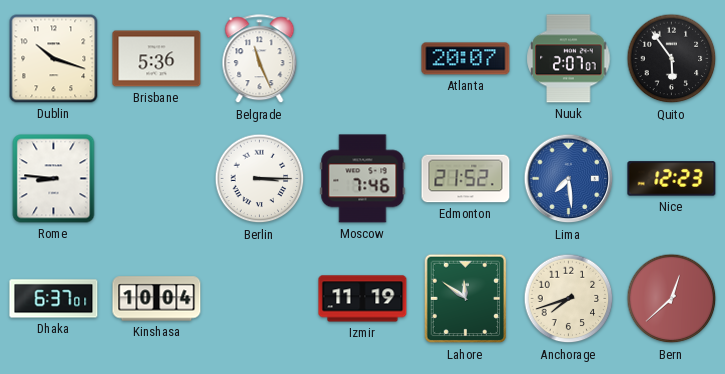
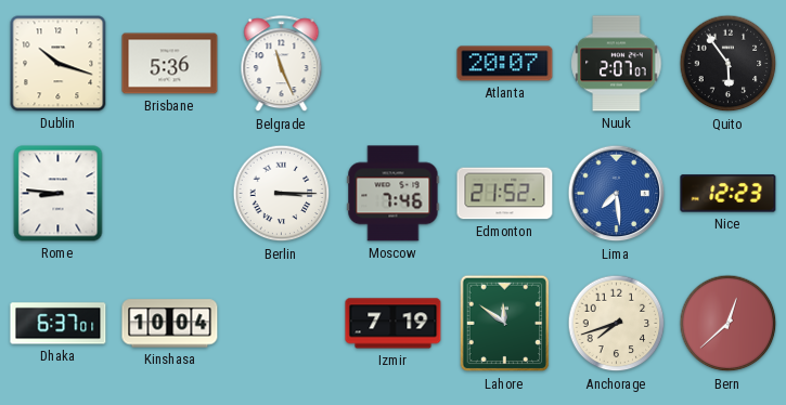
Izmir: 11:19 -> 7:19
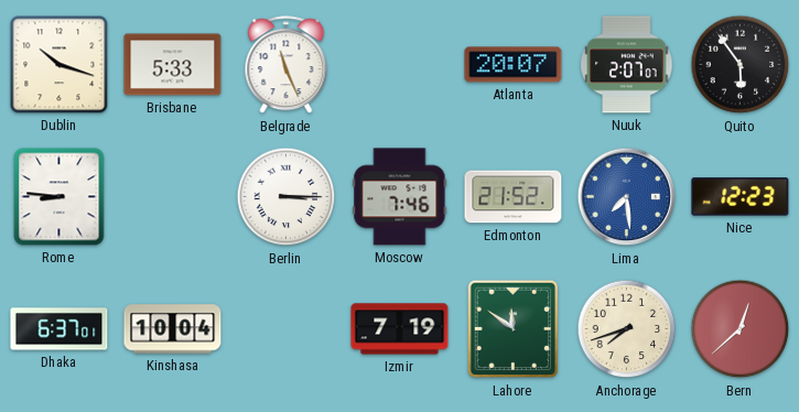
Brisbane: 5:36 -> 5:33
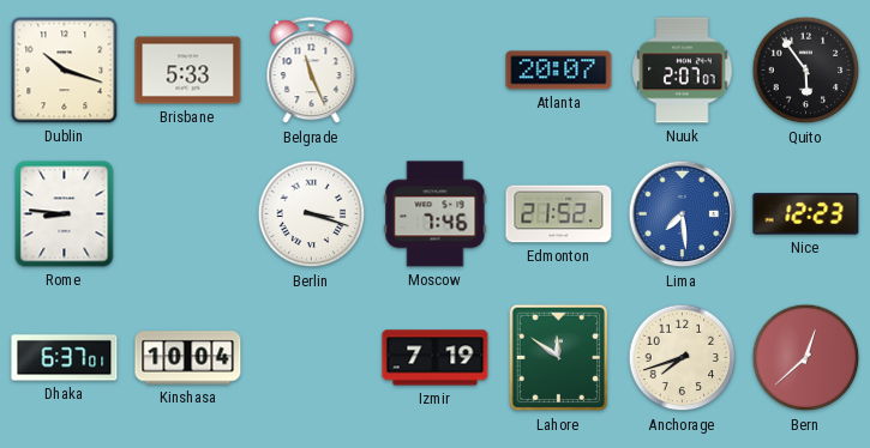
Berlin: 3:15 -> 3:18
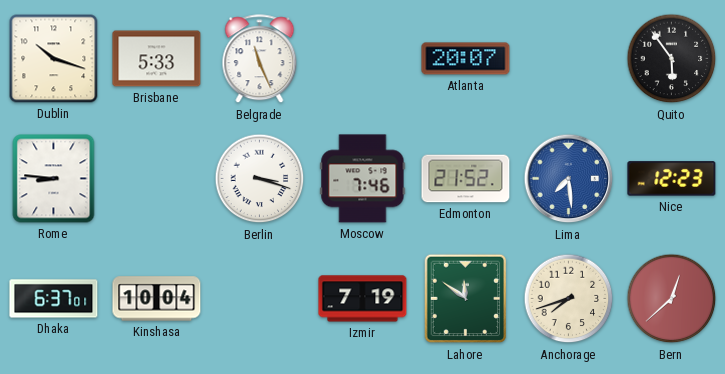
Nuuk: 2:07 -> none
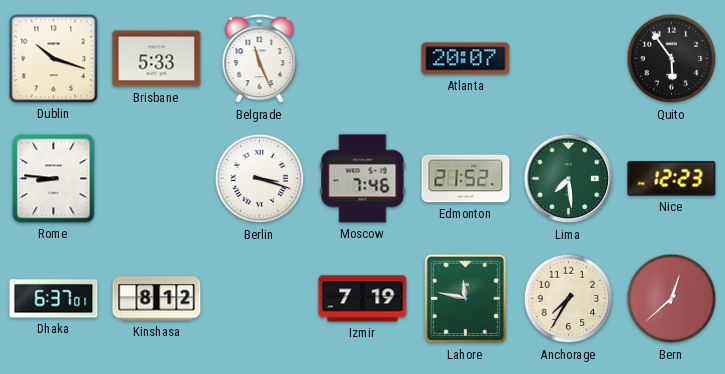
Lima dial: blue -> green
Kinshasa: 10:04 -> 8:12
Lahore: 11:51 -> 11:47
Anchorage: 7:42 -> 7:35
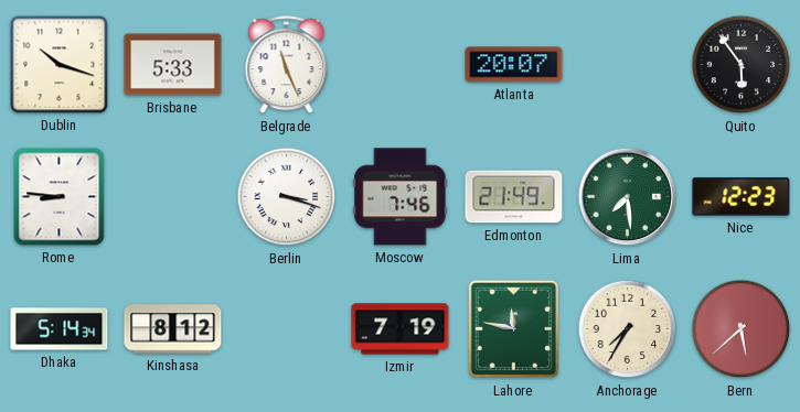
Edmonton: 21:52 -> 21:49
Dhaka: 6:37 -> 5:14
Bern: 12:38 -> 5:38
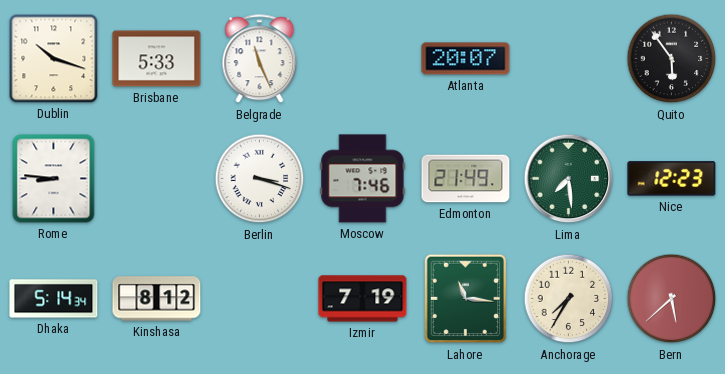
Lahore: 11:47 -> 11:16
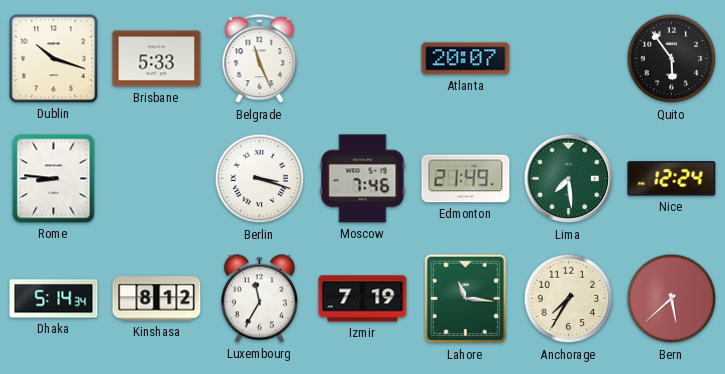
Nice: 12:23 -> 12:24
Luxembourg: none -> 11:35
